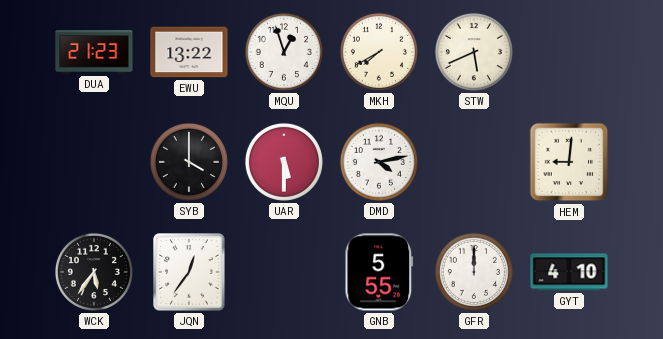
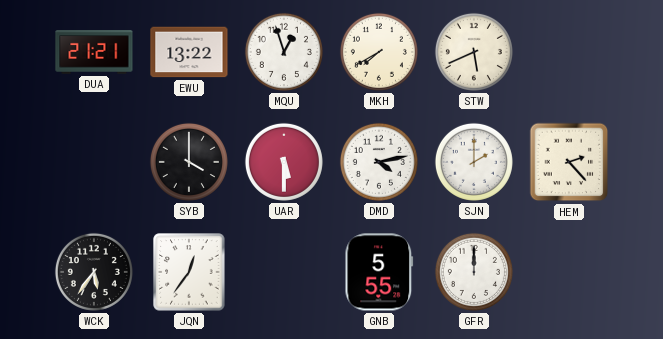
DUA: 21:23 -> 21:21
SJN: none -> 2:00
HEM: 9:01 -> 2:23
GYT: 4:10 -> none
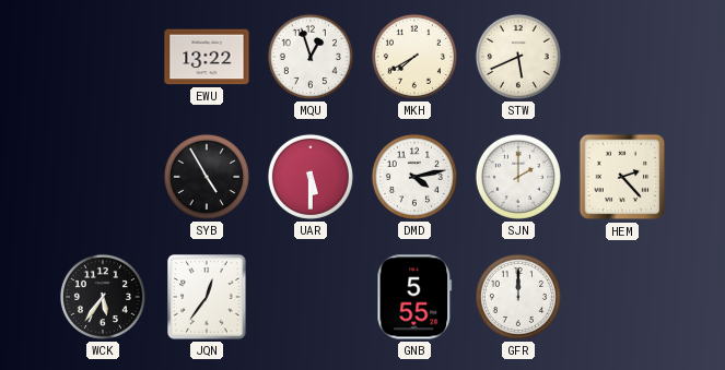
DUA: 21:21 -> none
SYB: 4:00 -> 4:55
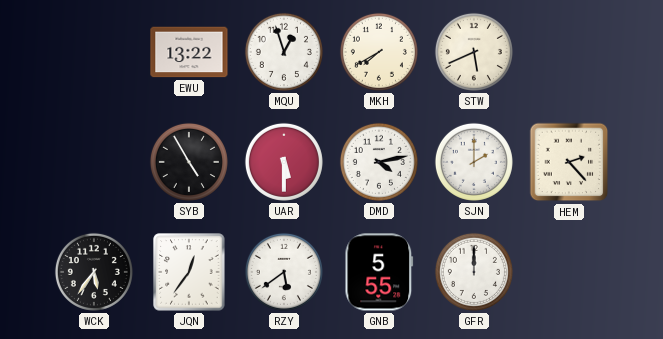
RZY: none -> 5:39
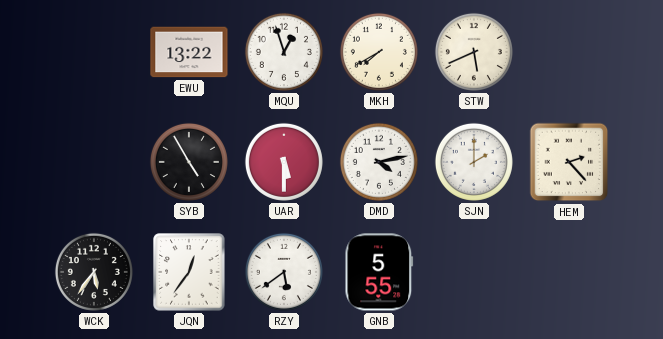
GFR: 12:00 -> none
